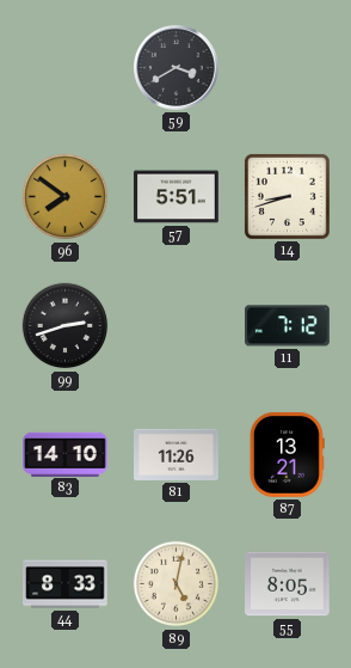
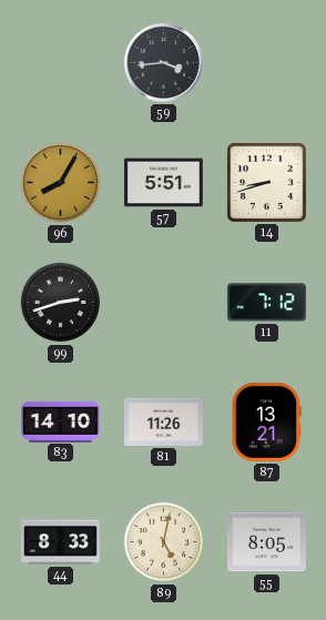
59: 3:40 -> 3:44
96: 7:51 -> 8:05
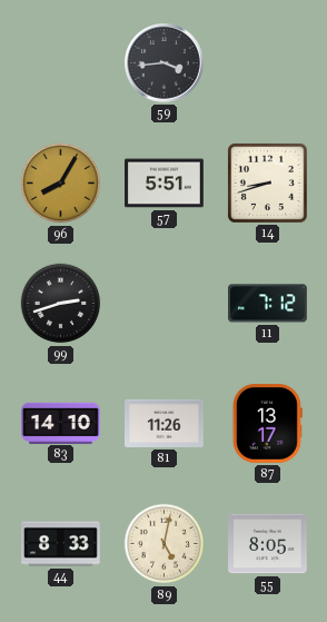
87: 13:21 -> 13:17
